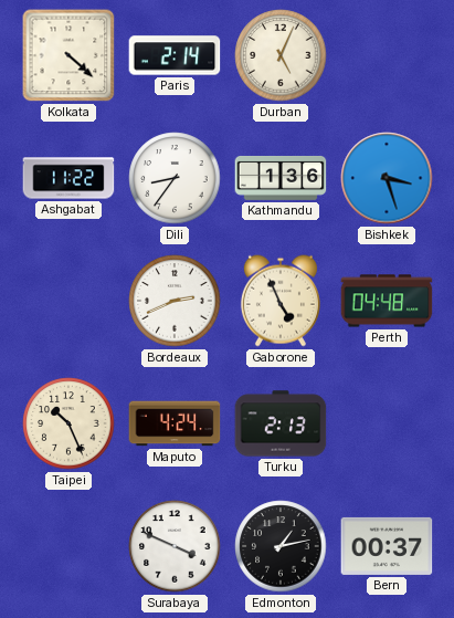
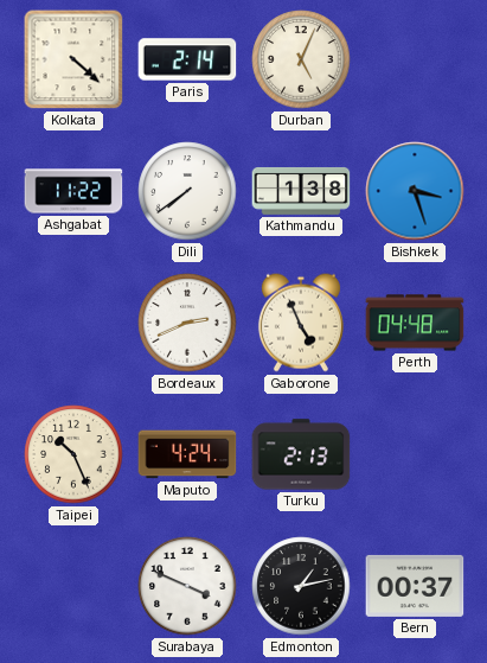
Dili: 8:36 -> 7:39
Kathmandu: 1:36 -> 1:38
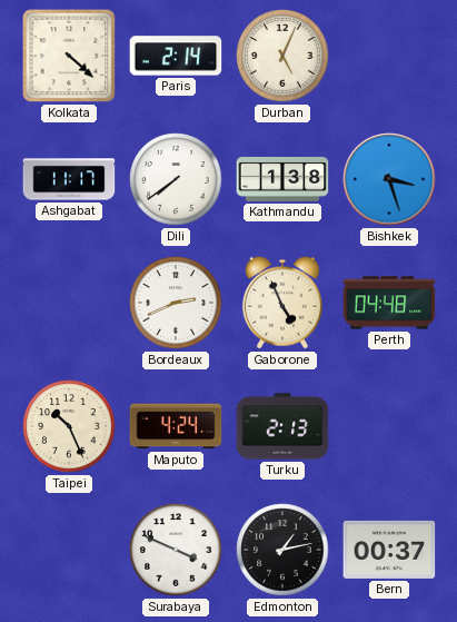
Ashgabat: 11:22 -> 11:17
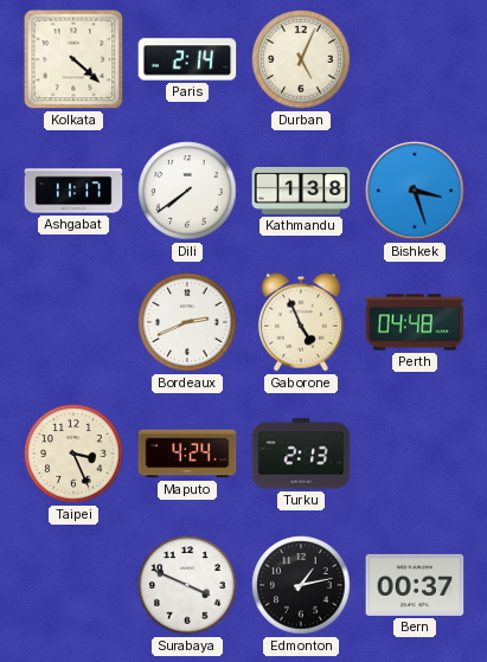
Taipei: 10:26 -> 3:26
